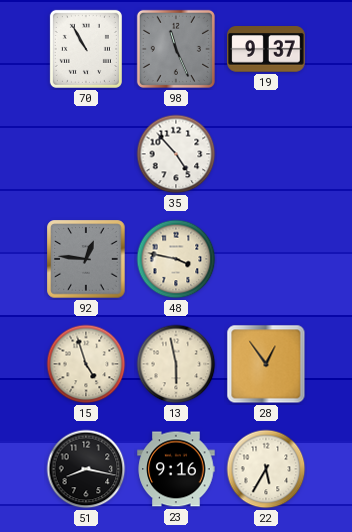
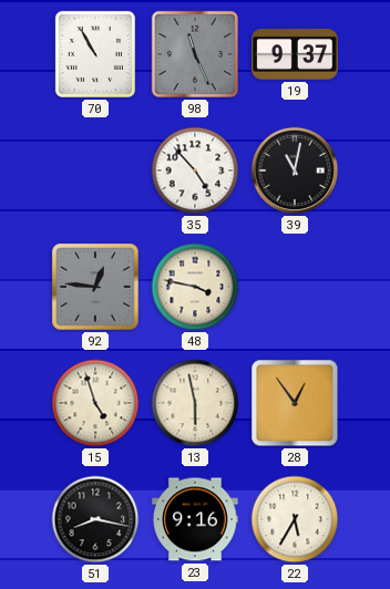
39: none -> 11:02
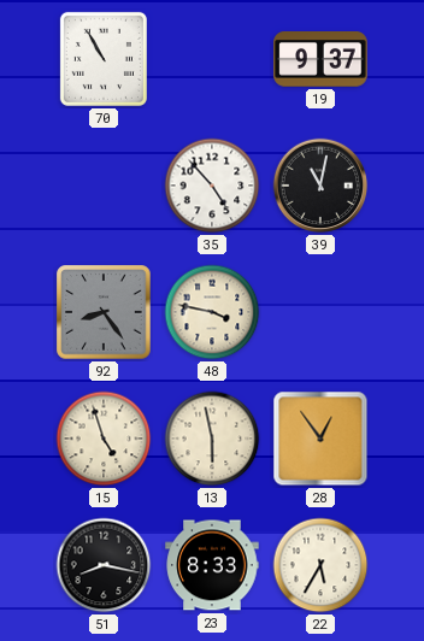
98: 11:26 -> none
92: 12:46 -> 8:24
23: 9:16 -> 8:33
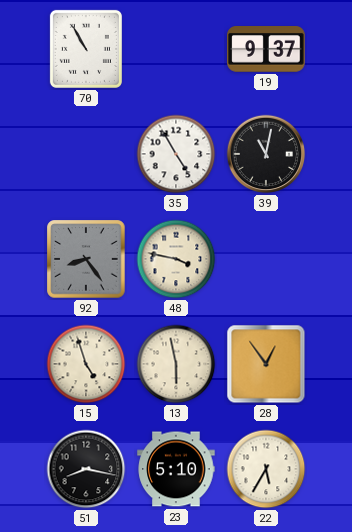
35: 4:53 -> 4:55
23: 8:33 -> 5:10
